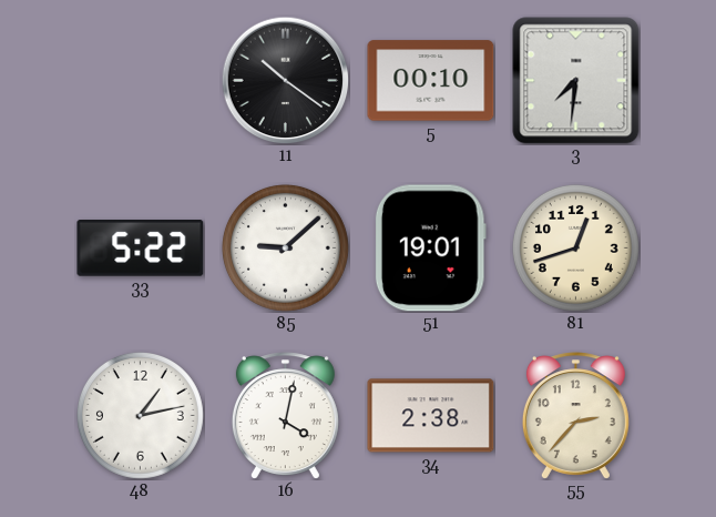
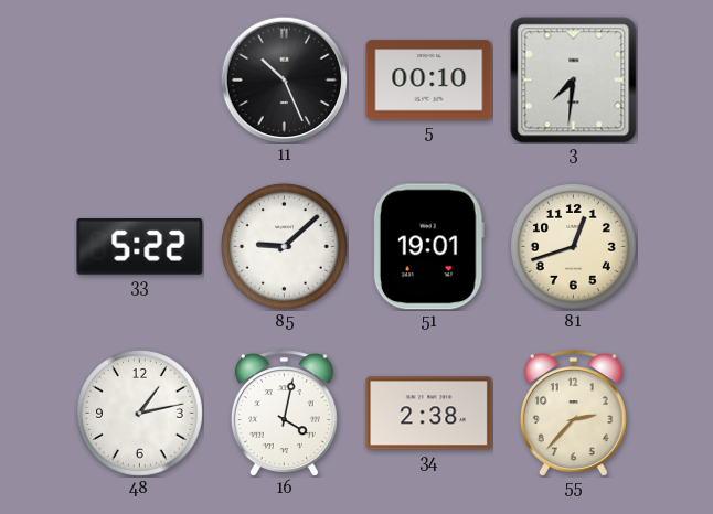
11: 10:21 -> 10:26
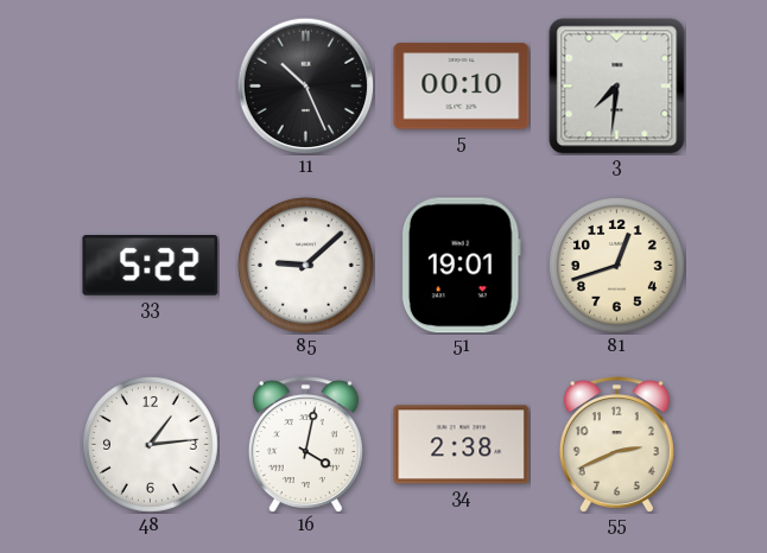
48: 1:13 -> 1:14
55: 2:37 -> 2:41
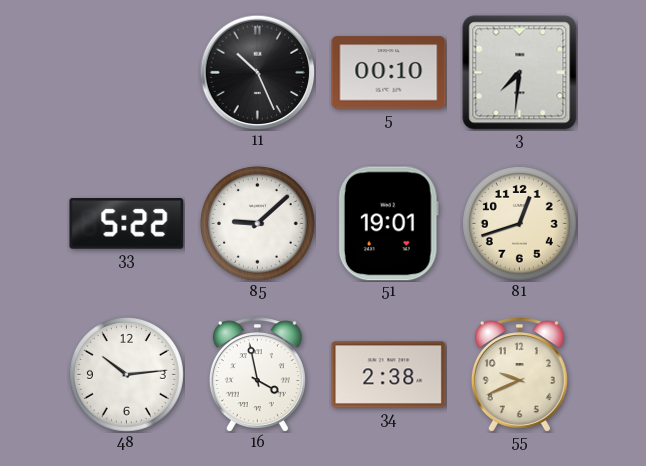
48: 1:14 -> 10:14
16: 4:02 -> 3:58
55: 2:41 -> 9:41
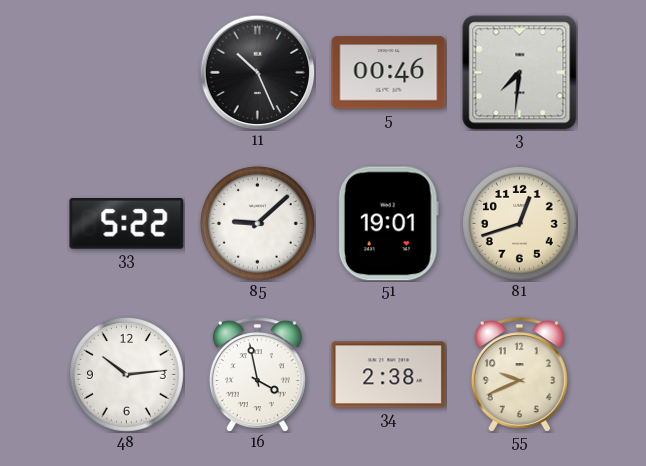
5: 00:10 -> 00:46
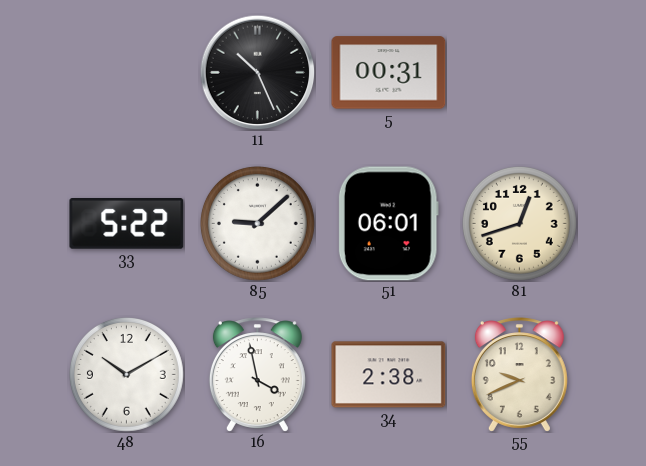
5: 00:46 -> 00:31
3: 7:31 -> none
51: 19:01 -> 06:01
48: 10:14 -> 10:10
